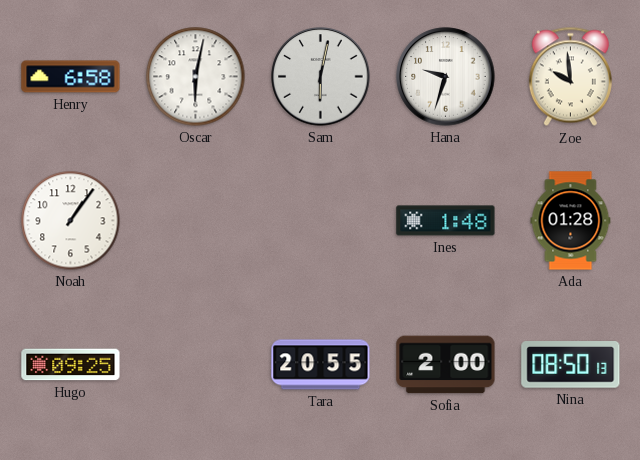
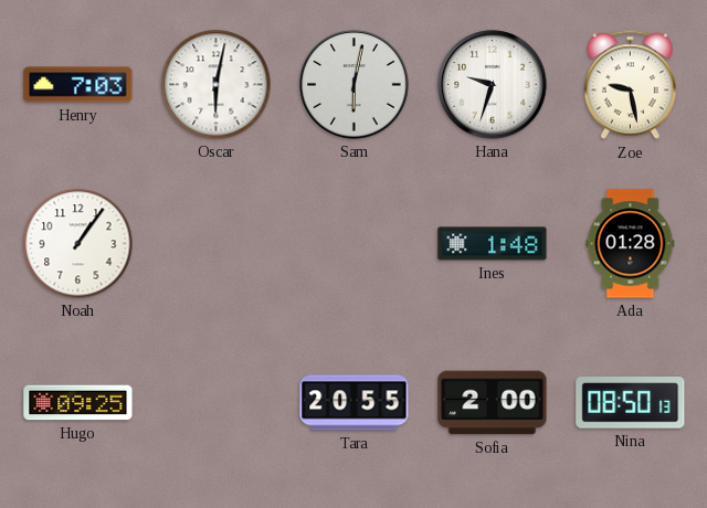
Henry: 6:58 -> 7:03
Zoe: 9:59 -> 9:28
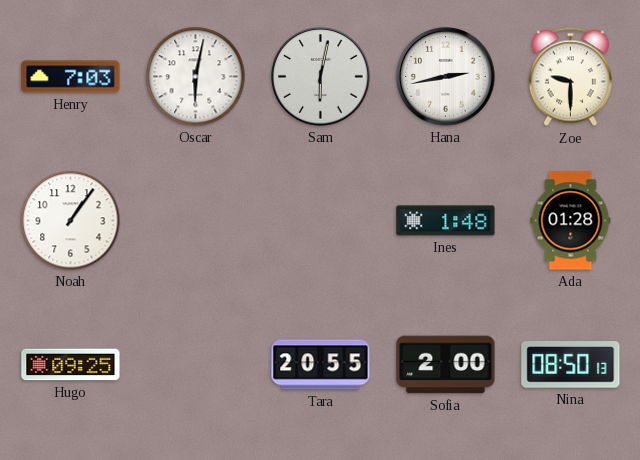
Hana: 9:33 -> 2:43
Zoe: 9:28 -> 9:30
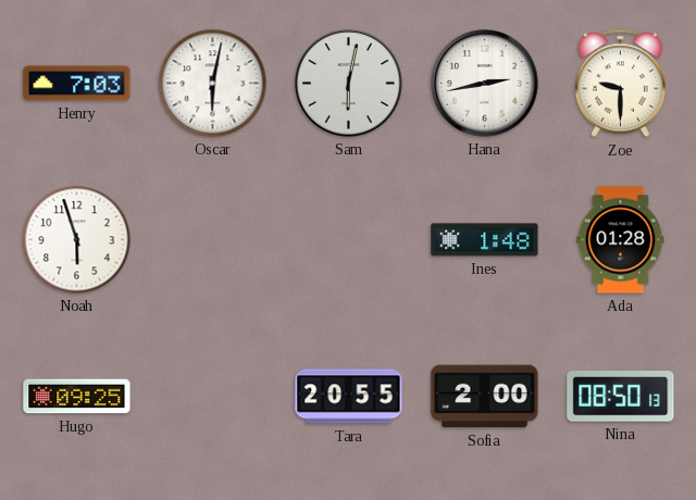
Noah: 1:06 -> 5:57
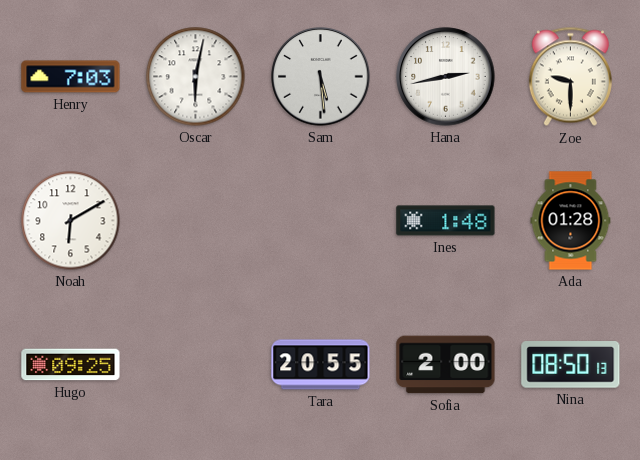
Sam: 6:02 -> 5:29
Noah: 5:57 -> 6:10
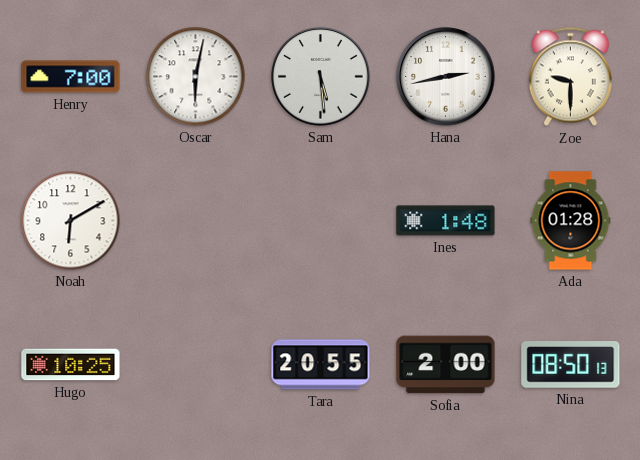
Henry: 7:03 -> 7:00
Hugo: 09:25 -> 10:25
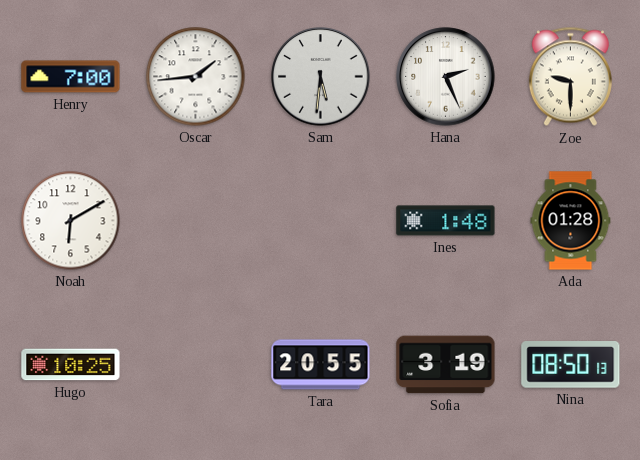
Oscar: 6:02 -> 1:44
Sam: 5:29 -> 5:31
Hana: 2:43 -> 2:26
Sofia: 2:00 -> 3:19
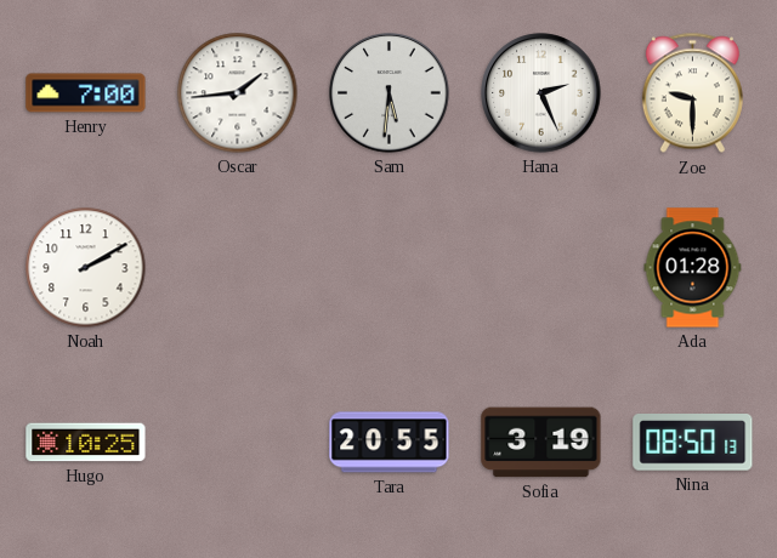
Noah: 6:10 -> 2:10
Ines: 1:48 -> none
